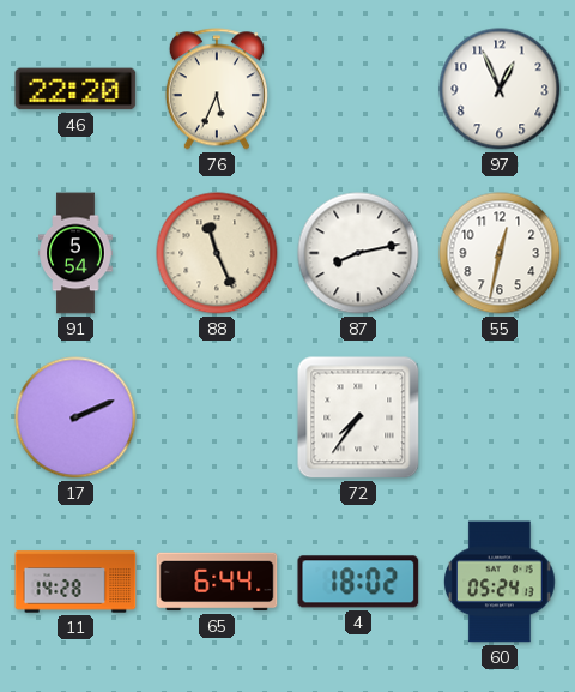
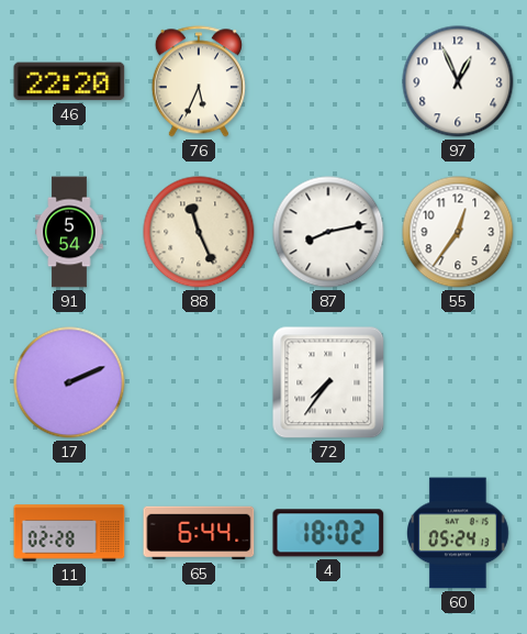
55: 12:32 -> 12:36
11: 14:28 -> 02:28
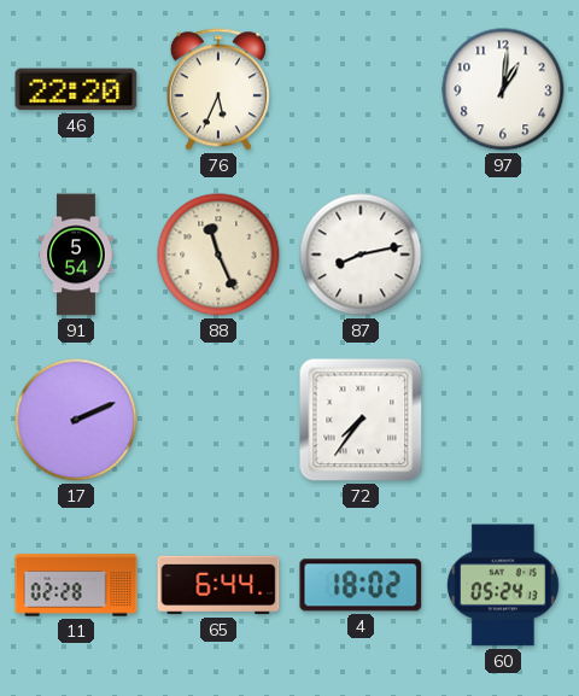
97: 12:56 -> 1:01
55: 12:36 -> none
